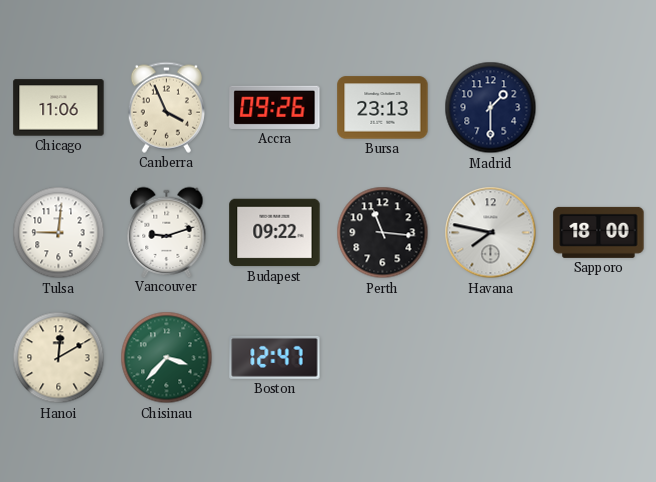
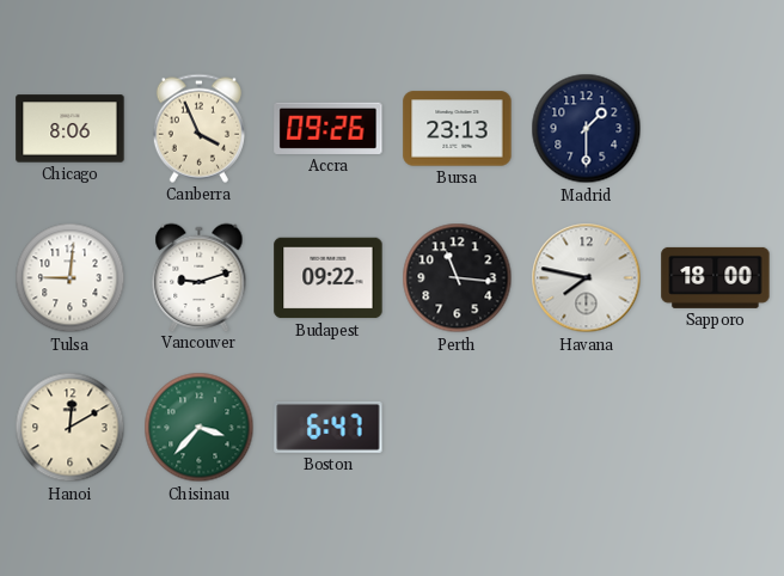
Chicago: 11:06 -> 8:06
Boston: 12:47 -> 6:47
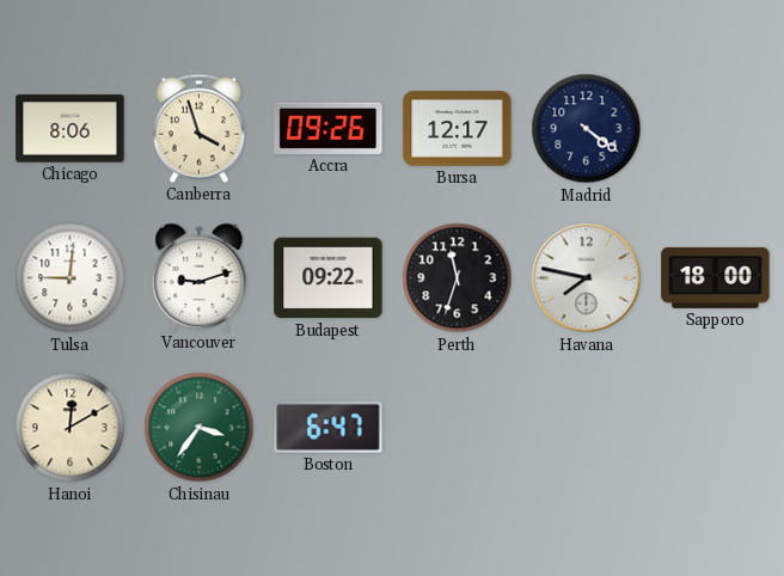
Canberra: 3:56 -> 3:57
Bursa: 23:13 -> 12:17
Madrid: 1:30 -> 4:21
Perth: 11:16 -> 11:33
Chisinau: 3:37 -> 3:36
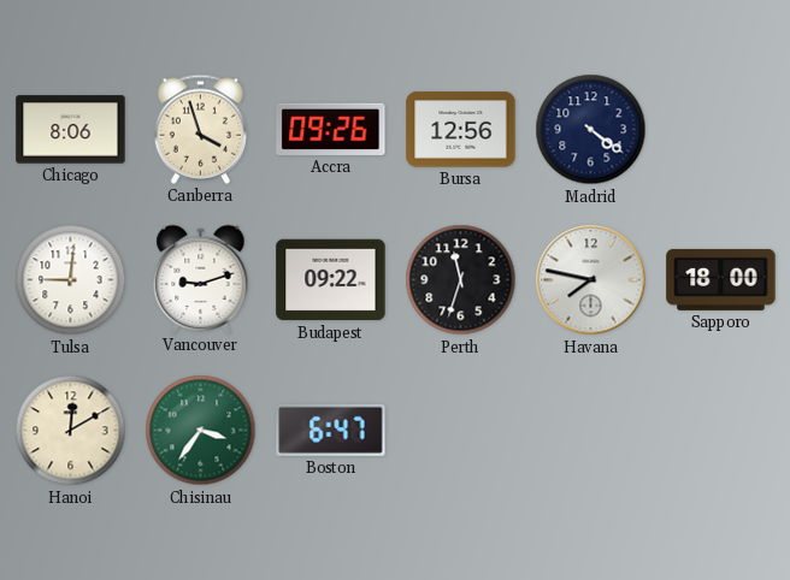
Bursa: 12:17 -> 12:56
